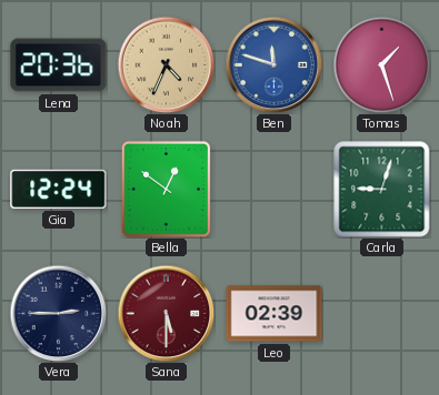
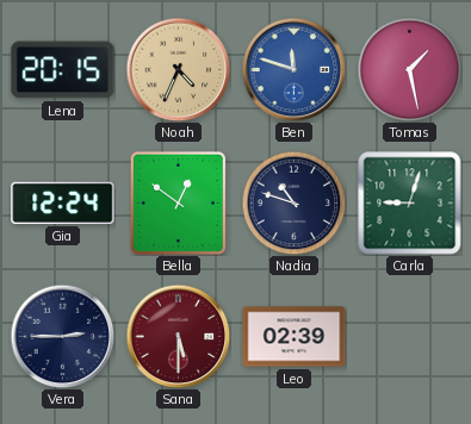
Lena: 20:36 -> 20:15
Tomas: 1:27 -> 1:28
Nadia: none -> 10:48
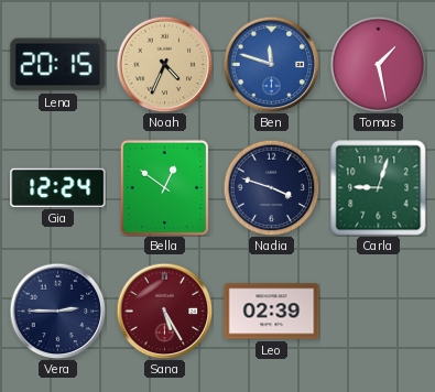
Nadia: 10:48 -> 3:48
Sana: 5:30 -> 5:25
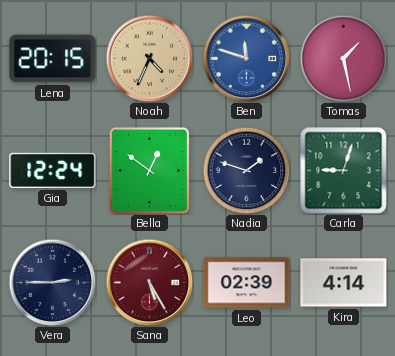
Nadia: 3:48 -> 1:48
Kira: none -> 4:14
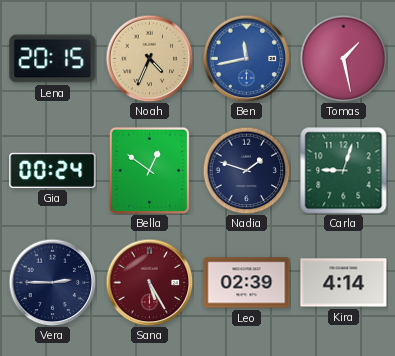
Ben: 11:48 -> 11:43
Gia: 12:24 -> 00:24
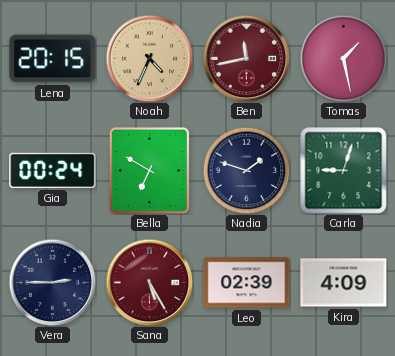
Ben dial: blue -> burgundy
Bella: 12:51 -> 6:50
Kira: 4:14 -> 4:09
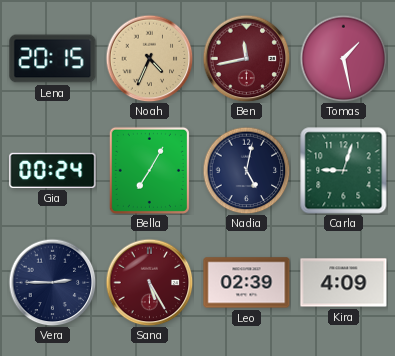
Bella: 6:50 -> 7:05
Nadia: 1:48 -> 5:02
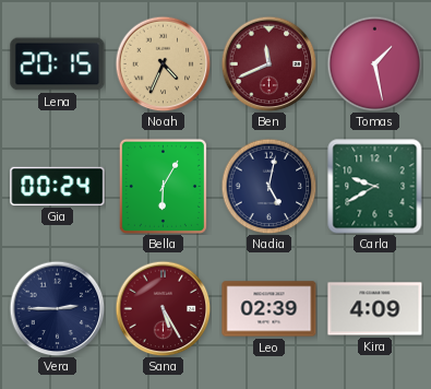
Ben: 11:43 -> 11:41
Bella: 7:05 -> 6:05
Carla: 9:03 -> 9:40
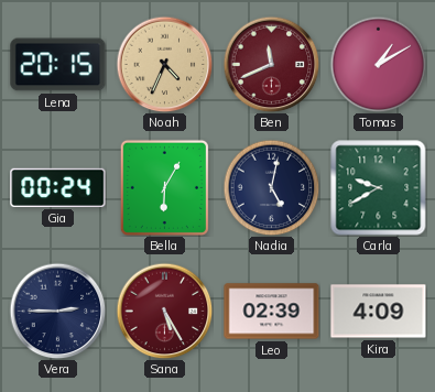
Tomas: 1:28 -> 1:10
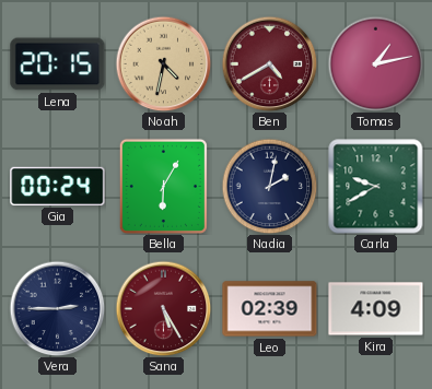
Noah: 4:34 -> 4:32
Ben: 11:41 -> 4:40
Tomas: 1:10 -> 1:13
Nadia: 5:02 -> 2:02
